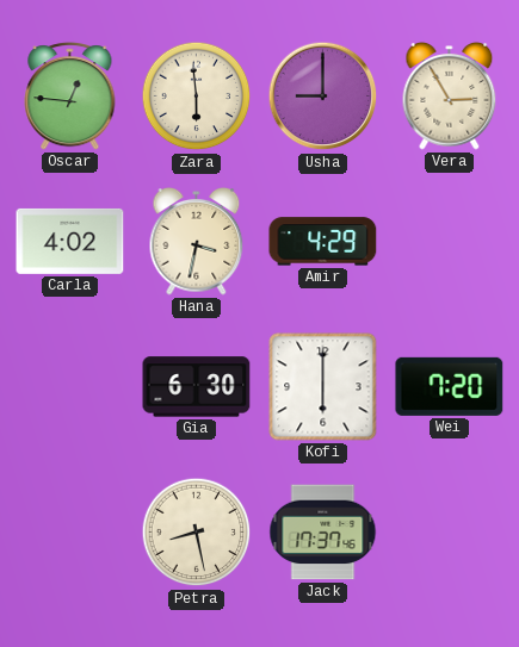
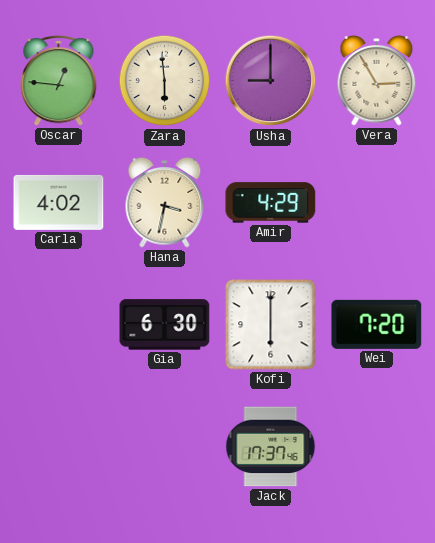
Petra: 8:28 -> none
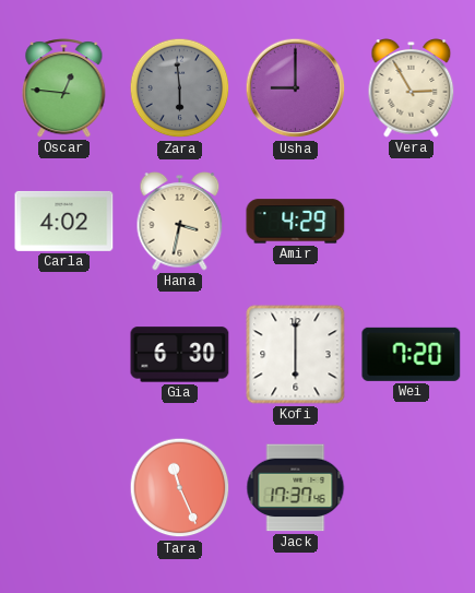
Zara dial: cream -> grey
Tara: none -> 11:26
